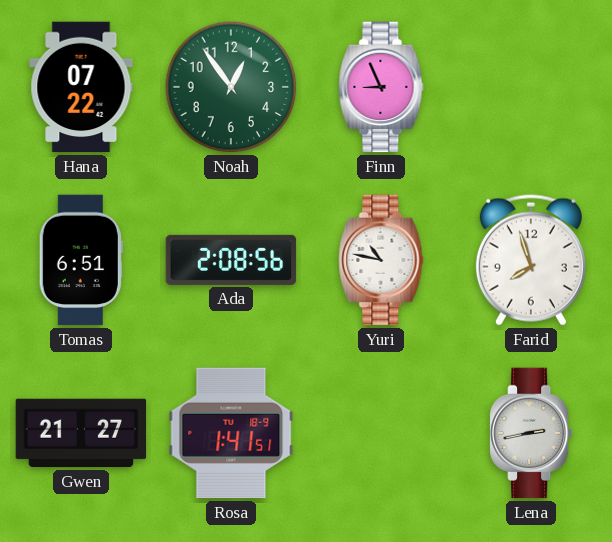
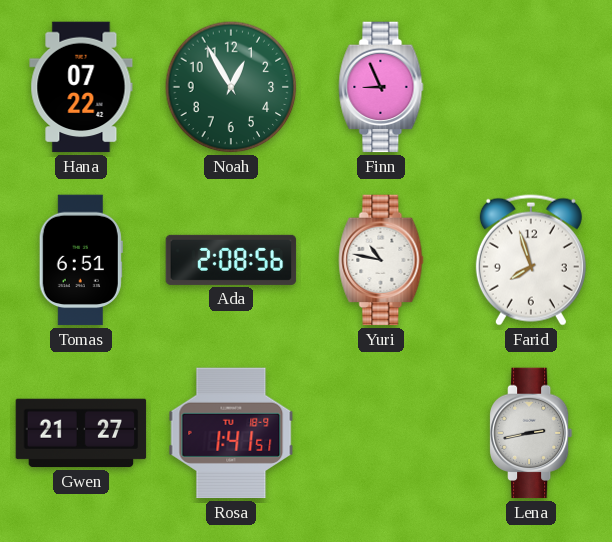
Noah: 12:54 -> 12:55
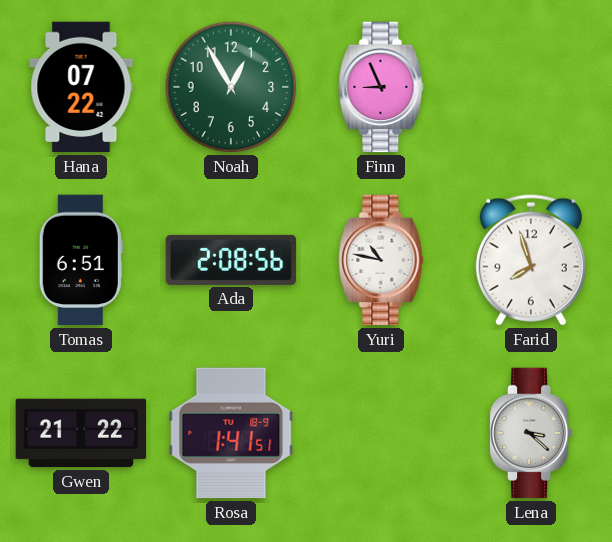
Gwen: 21:27 -> 21:22
Lena: 2:43 -> 3:22
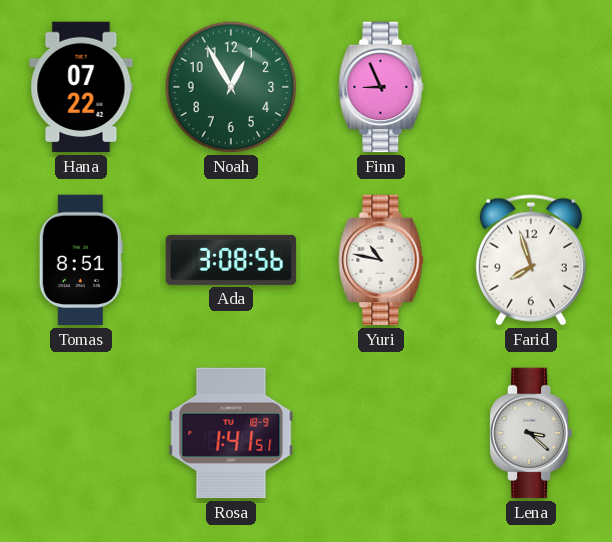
Tomas: 6:51 -> 8:51
Ada: 2:08 -> 3:08
Gwen: 21:22 -> none
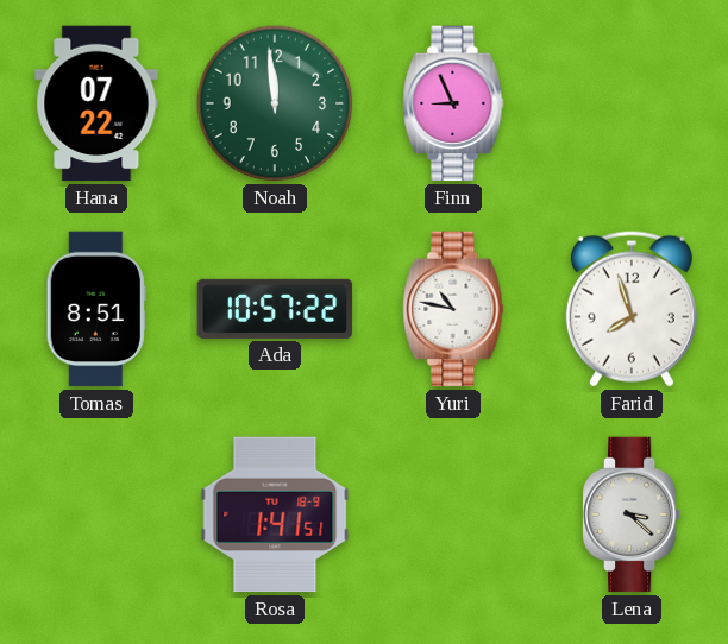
Noah: 12:55 -> 11:59
Ada: 3:08 -> 10:57
